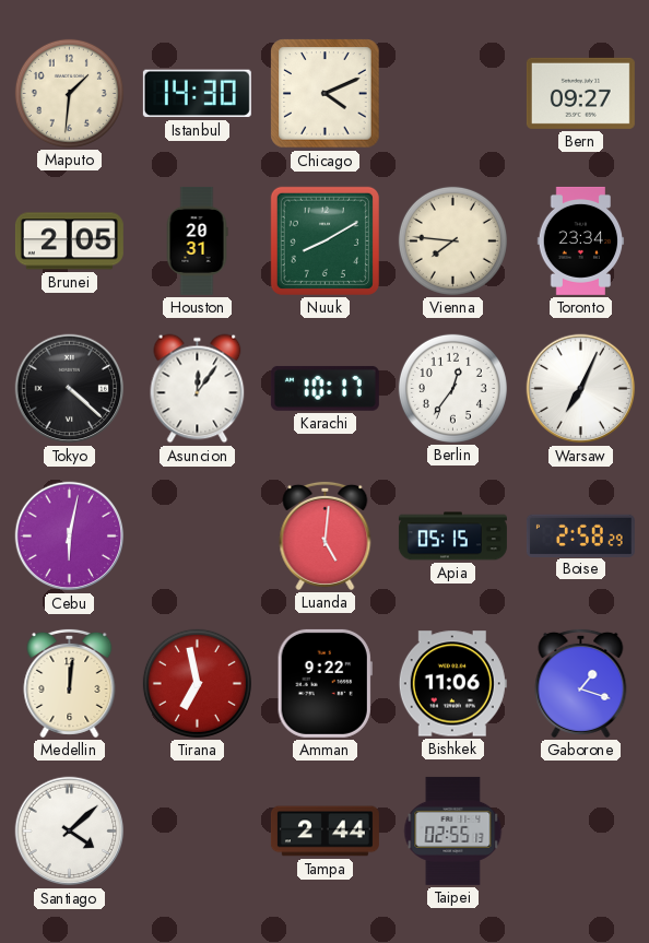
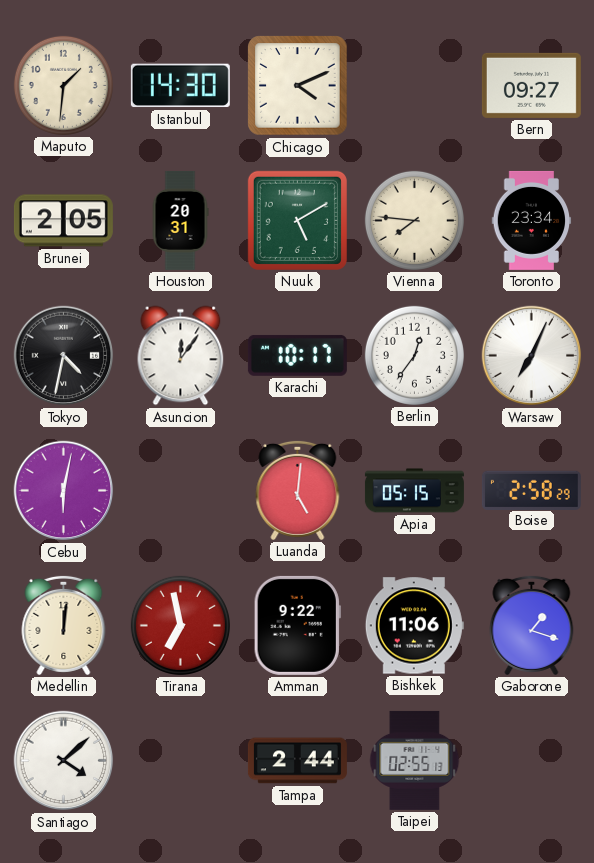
Nuuk: 8:10 -> 5:10
Tokyo: 4:22 -> 4:32
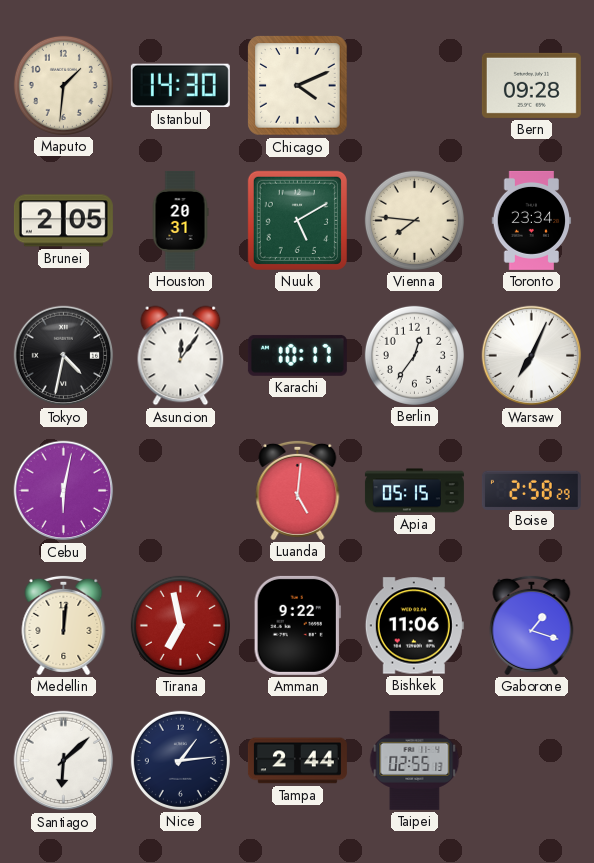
Bern: 09:27 -> 09:28
Santiago: 4:08 -> 6:08
Nice: none -> 1:14
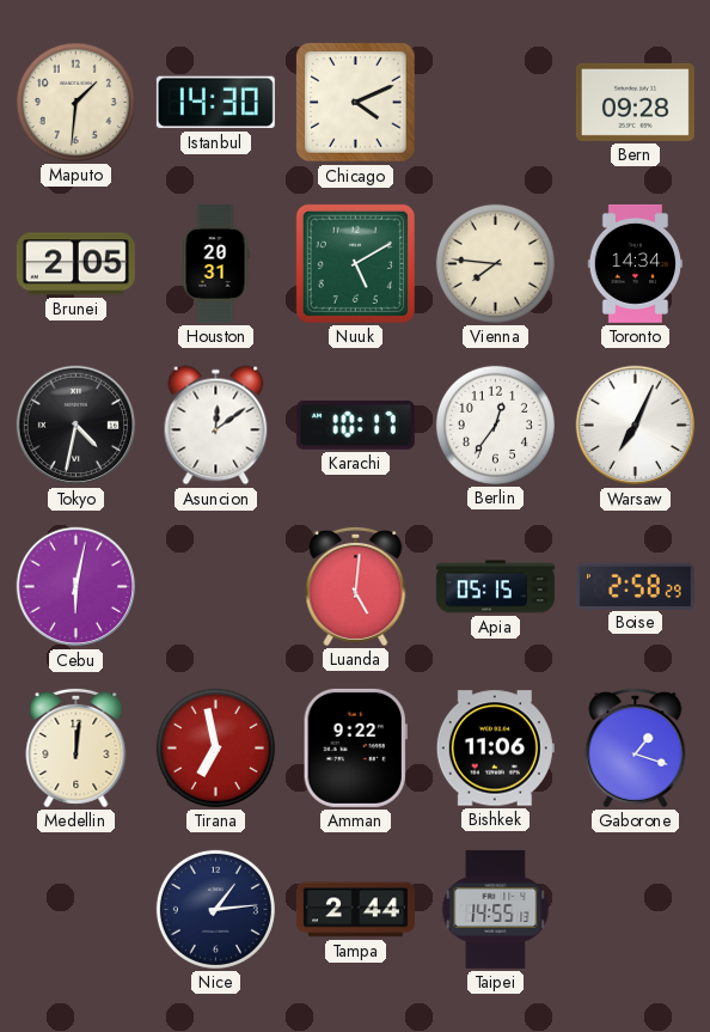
Toronto: 23:34 -> 14:34
Asuncion: 12:06 -> 12:09
Santiago: 6:08 -> none
Taipei: 02:55 -> 14:55
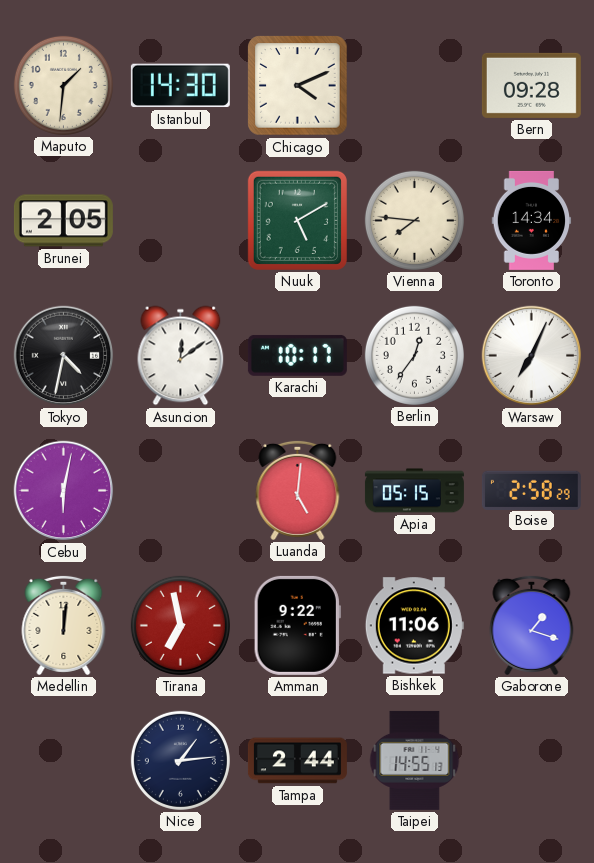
Houston: 20:31 -> none
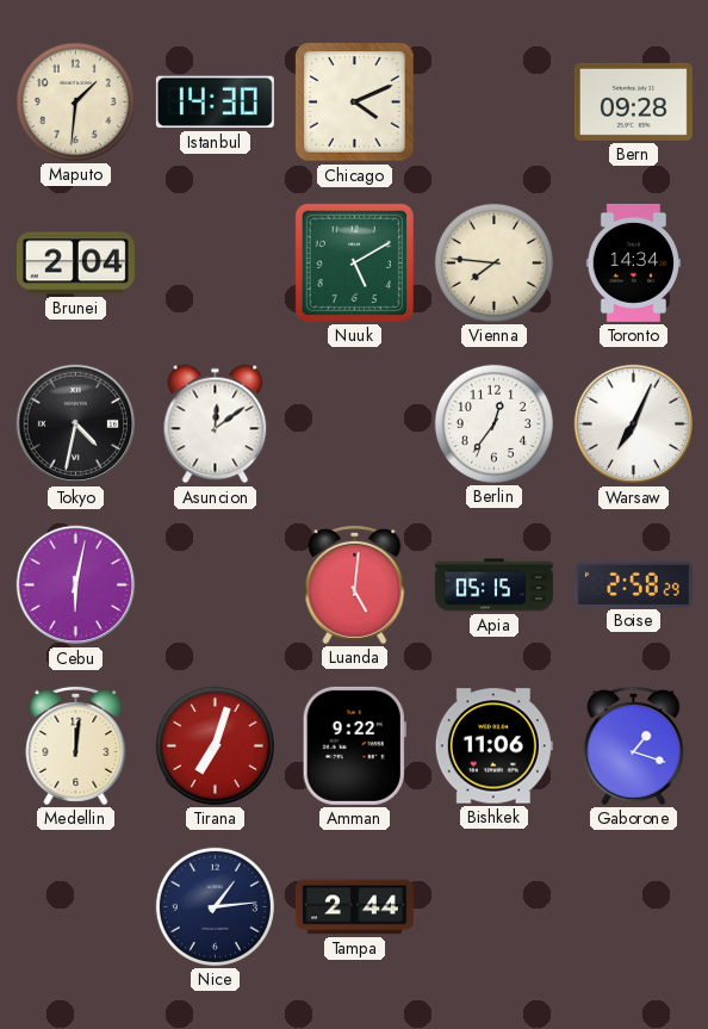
Brunei: 2:05 -> 2:04
Karachi: 10:17 -> none
Tirana: 6:58 -> 7:03
Taipei: 14:55 -> none
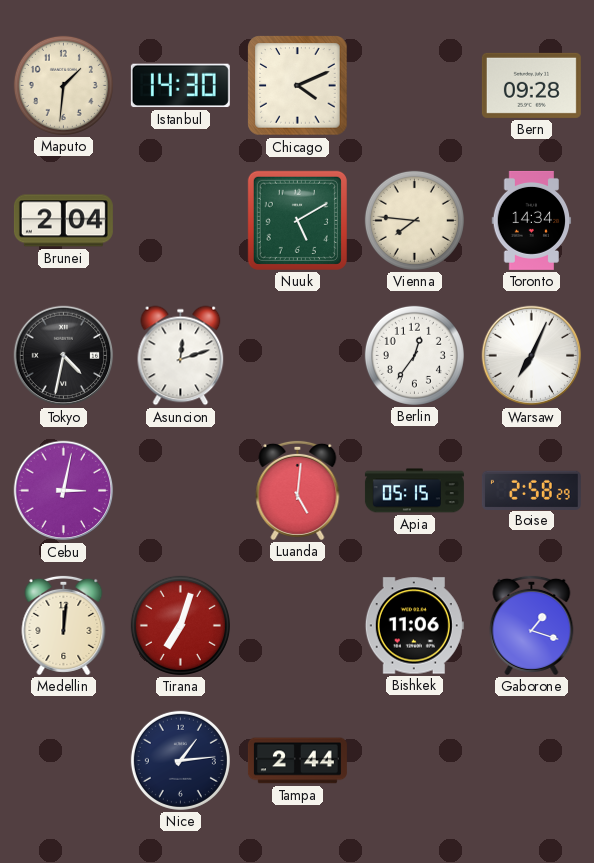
Asuncion: 12:09 -> 12:12
Cebu: 6:02 -> 3:02
Amman: 9:22 -> none
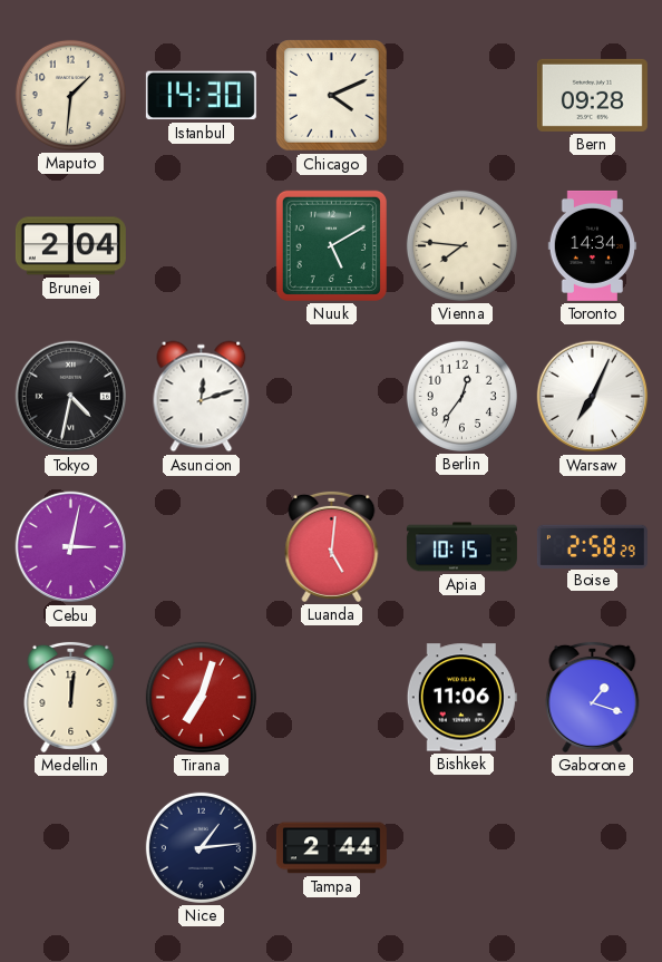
Apia: 05:15 -> 10:15
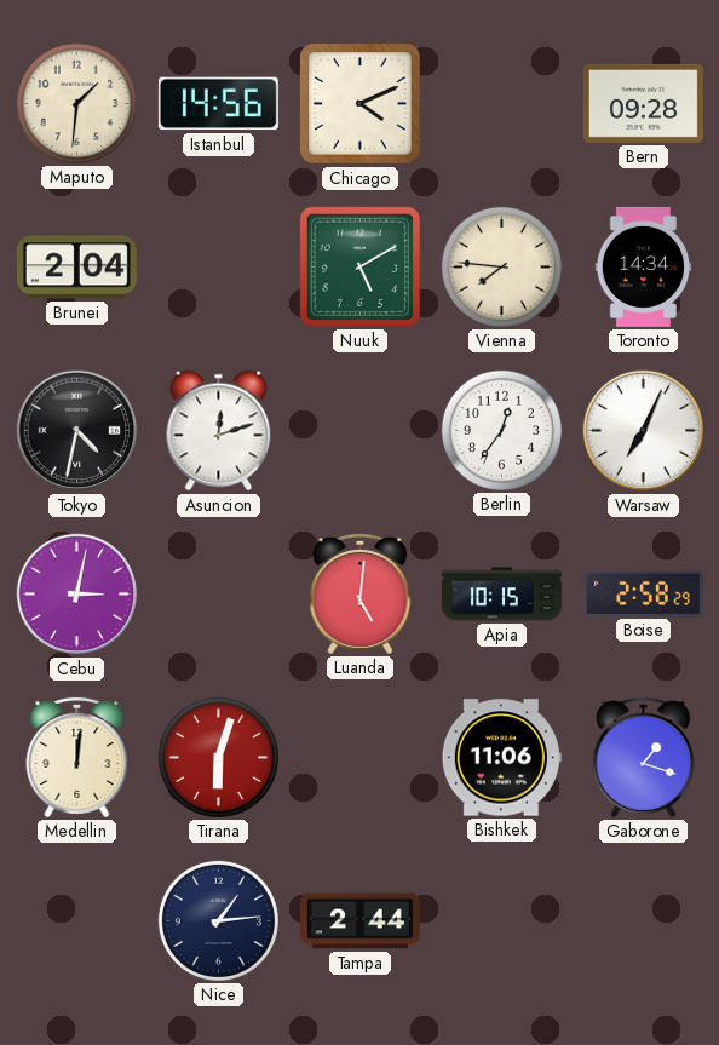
Istanbul: 14:30 -> 14:56
Tirana: 7:03 -> 6:03
